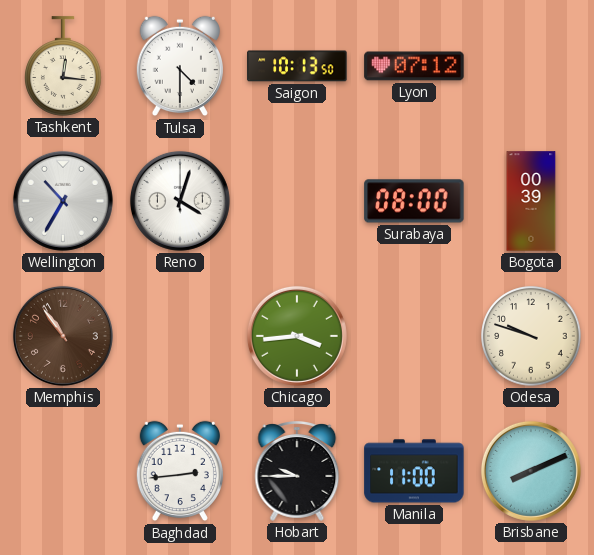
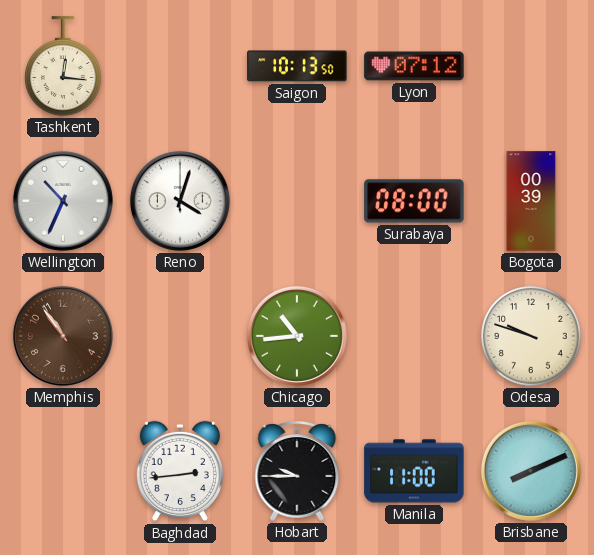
Tulsa: 4:30 -> none
Wellington: 10:35 -> 10:34
Chicago: 3:44 -> 10:44
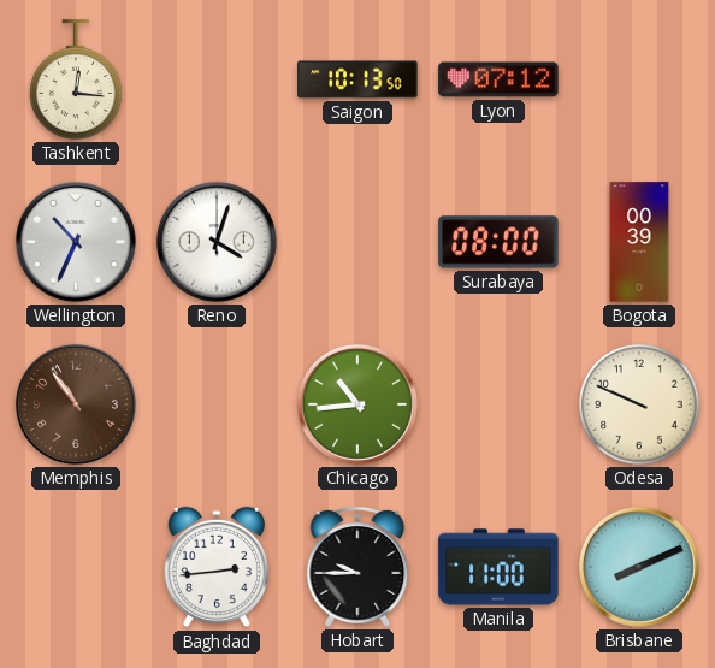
Odesa: 9:48 -> 9:49
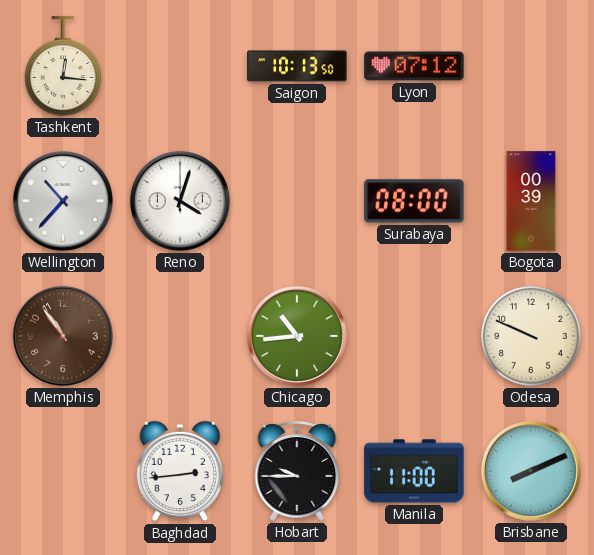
Wellington: 10:34 -> 10:37
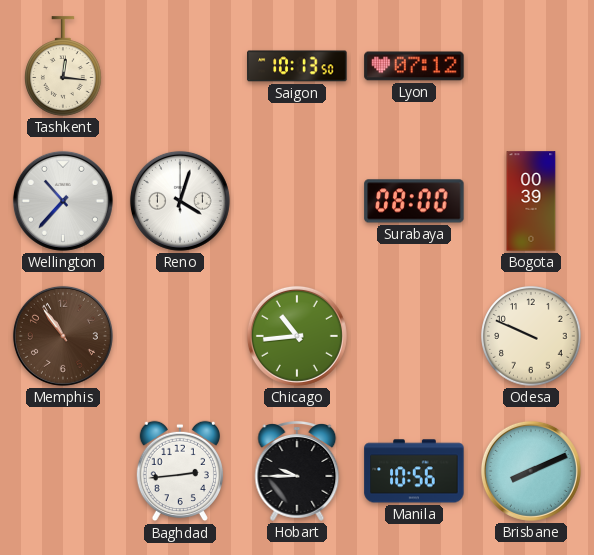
Manila: 11:00 -> 10:56
